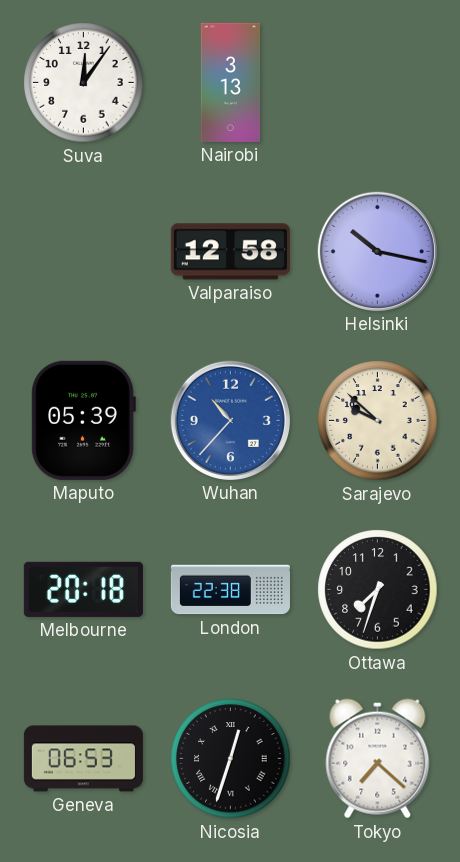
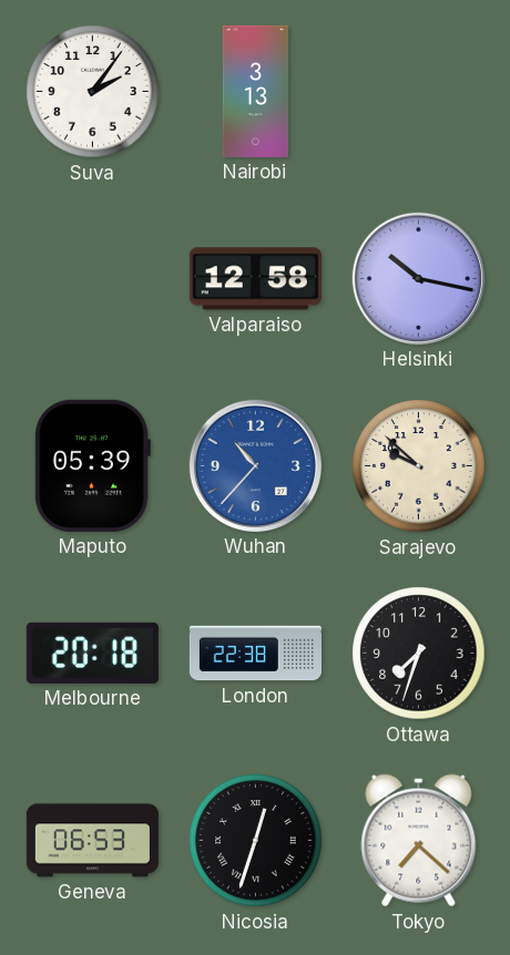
Suva: 12:06 -> 2:06
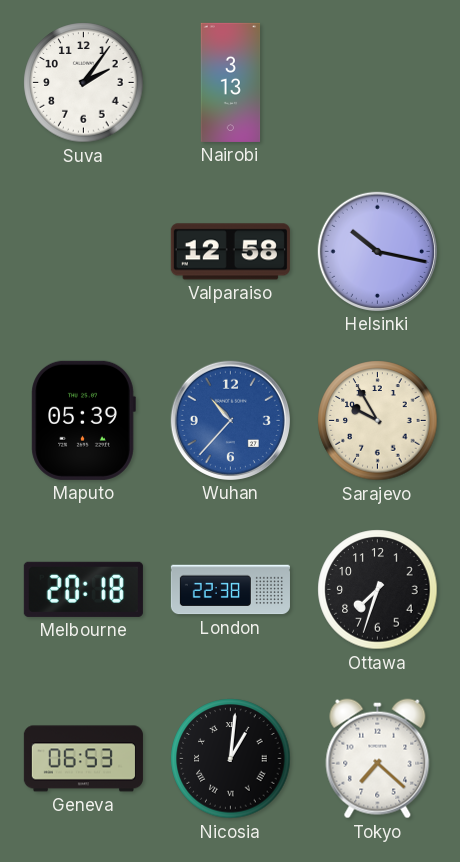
Sarajevo: 9:52 -> 9:55
Nicosia: 12:33 -> 1:01
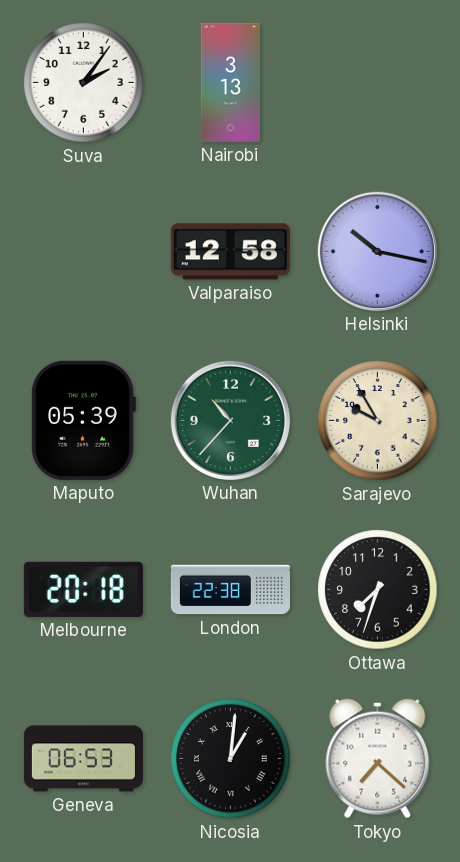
Wuhan dial: blue -> green
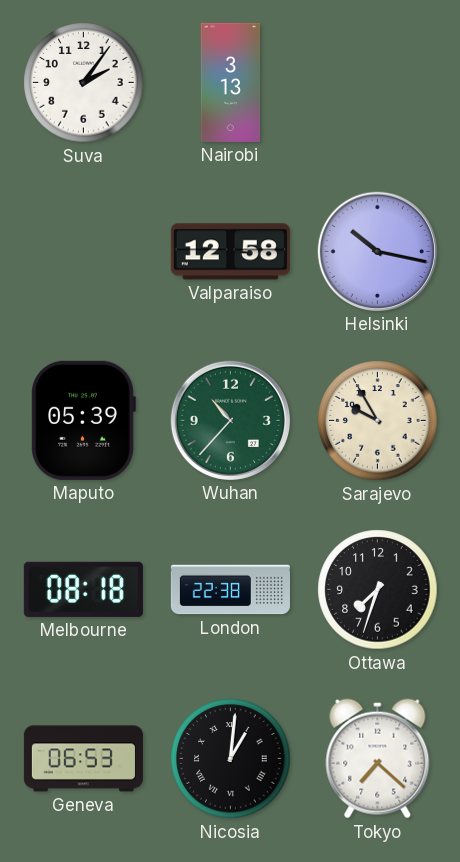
Melbourne: 20:18 -> 08:18
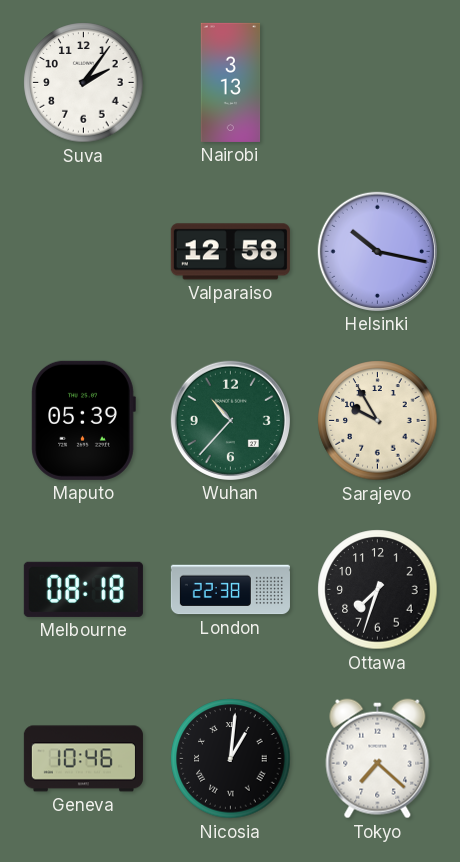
Geneva: 06:53 -> 10:46
